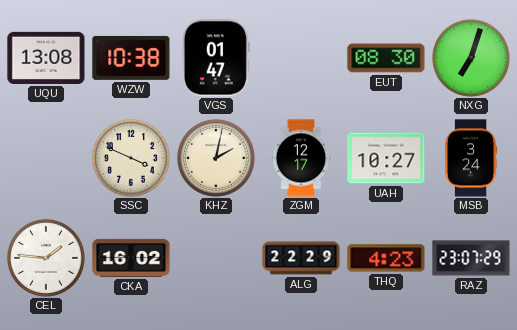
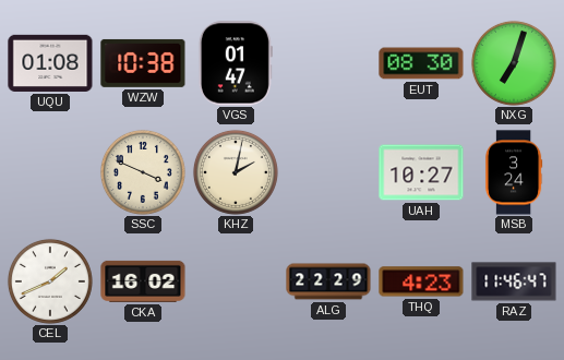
UQU: 13:08 -> 01:08
ZGM: 12:17 -> none
CEL: 1:46 -> 1:41
RAZ: 23:07 -> 11:46
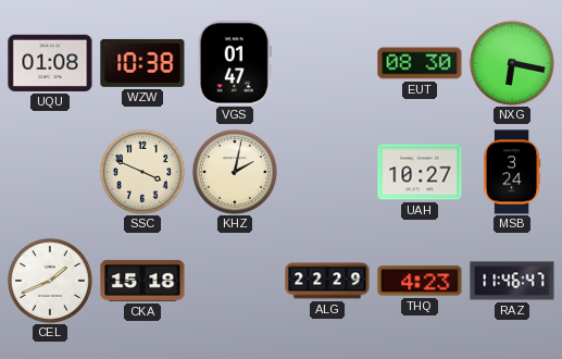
NXG: 7:03 -> 6:17
CKA: 16:02 -> 15:18
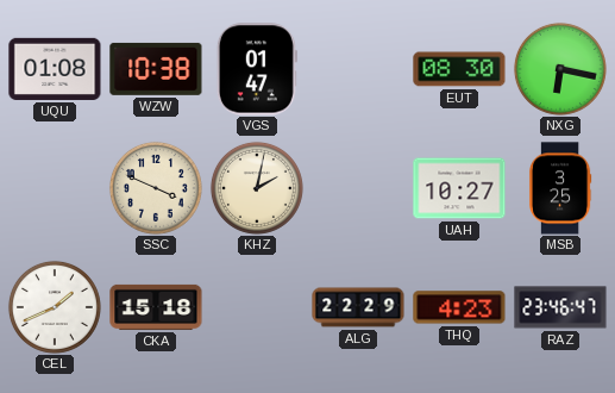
MSB: 3:24 -> 3:25
RAZ: 11:46 -> 23:46
